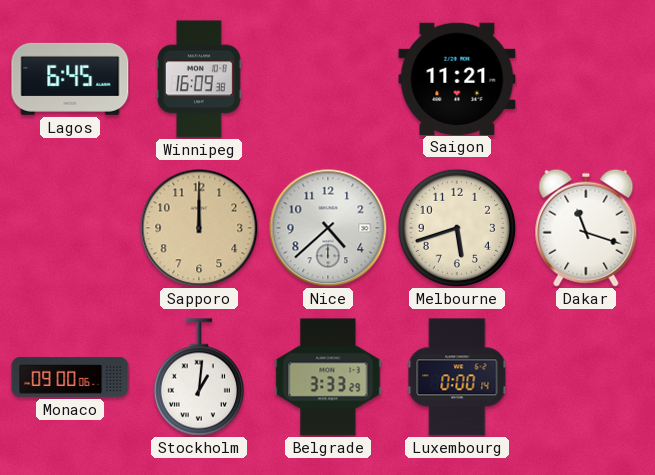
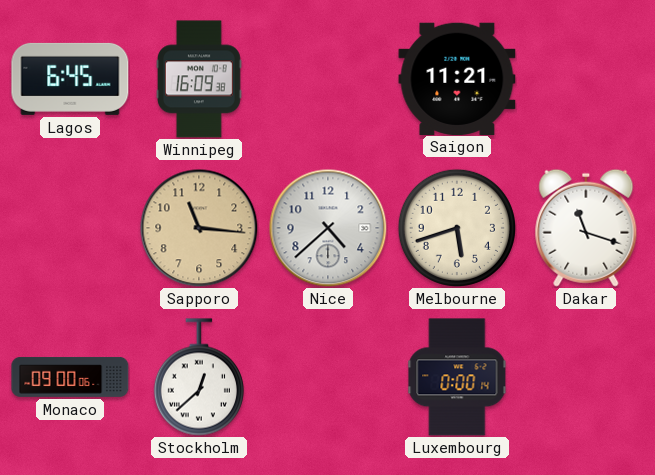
Sapporo: 12:00 -> 11:16
Stockholm: 1:01 -> 12:38
Belgrade: 3:33 -> none
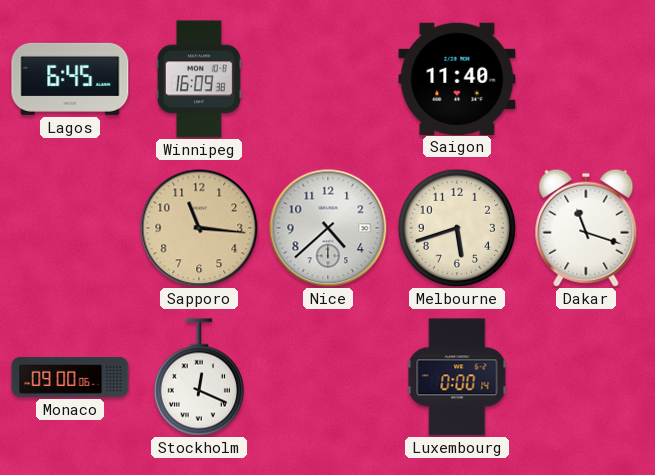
Saigon: 11:21 -> 11:40
Stockholm: 12:38 -> 12:19
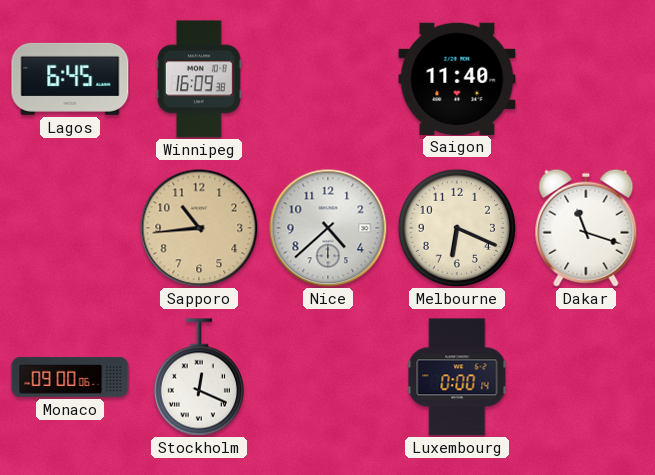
Sapporo: 11:16 -> 10:44
Melbourne: 5:42 -> 6:19
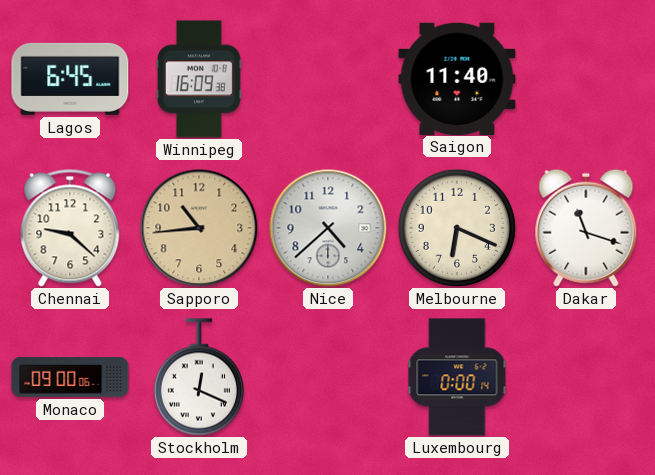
Chennai: none -> 9:22
